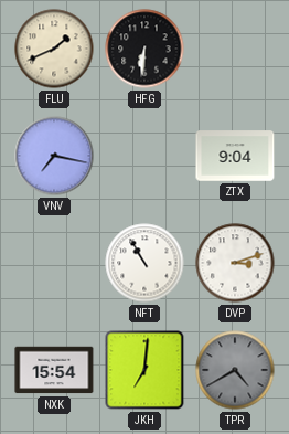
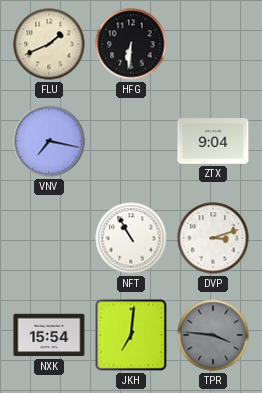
TPR: 4:40 -> 3:46
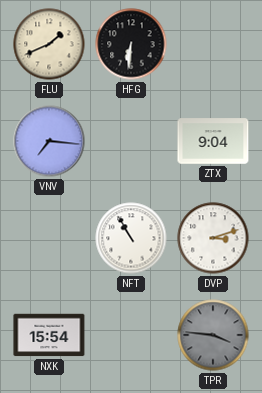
VNV: 7:17 -> 7:16
JKH: 7:01 -> none
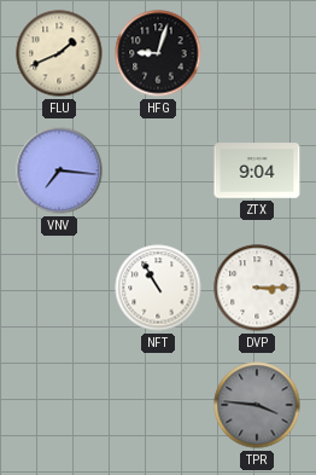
HFG: 6:31 -> 9:03
DVP: 3:12 -> 3:15
NXK: 15:54 -> none
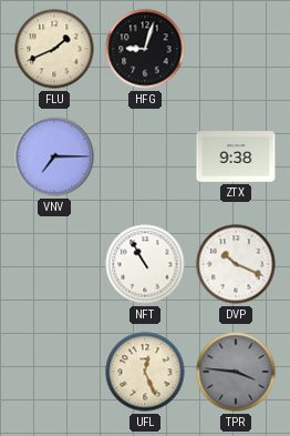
VNV: 7:16 -> 7:15
ZTX: 9:04 -> 9:38
DVP: 3:15 -> 10:19
UFL: none -> 12:26
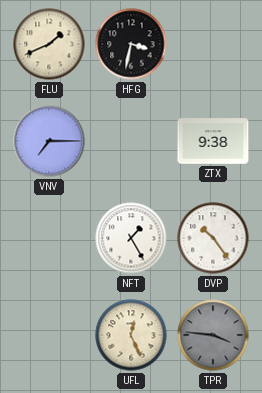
HFG: 9:03 -> 3:32
NFT: 10:55 -> 1:25
DVP: 10:19 -> 10:24
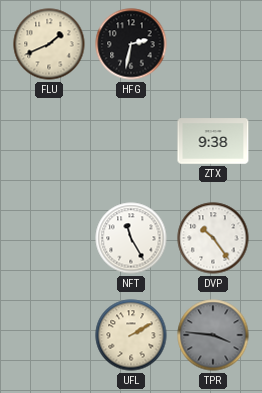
HFG: 3:32 -> 2:32
VNV: 7:15 -> none
NFT: 1:25 -> 11:25
UFL: 12:26 -> 2:10
